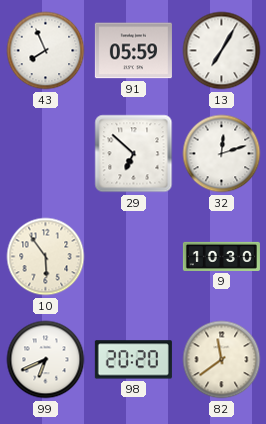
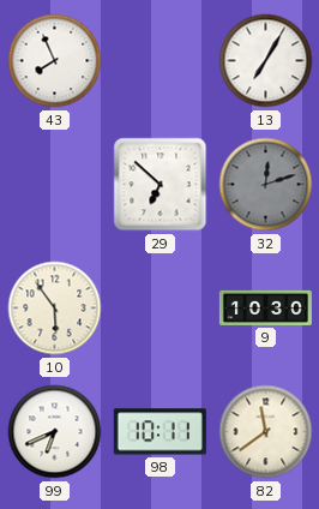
91: 05:59 -> none
32 dial: white -> grey
98: 20:20 -> 10:11
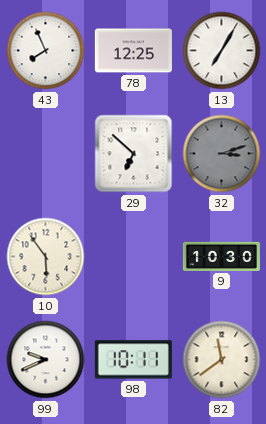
78: none -> 12:25
32: 12:12 -> 3:12
99: 6:41 -> 9:41
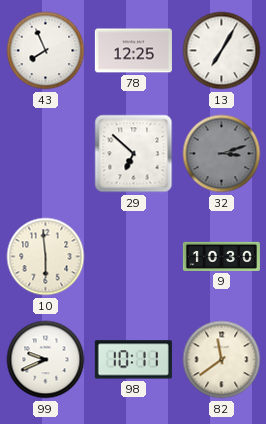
10: 5:54 -> 5:59
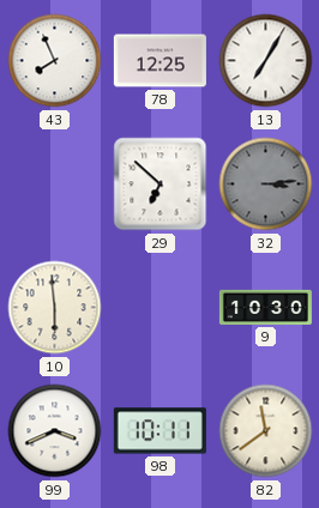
32: 3:12 -> 3:14
99: 9:41 -> 3:41
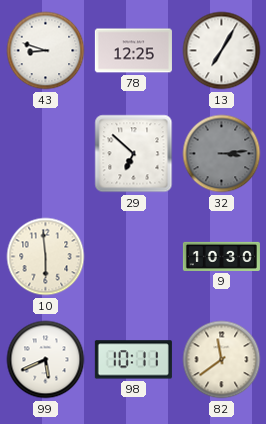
43: 7:56 -> 8:48
99: 3:41 -> 5:41
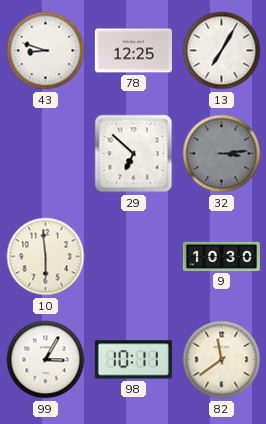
99: 5:41 -> 3:05
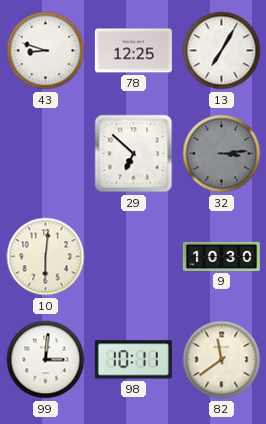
10: 5:59 -> 6:01
99: 3:05 -> 3:01
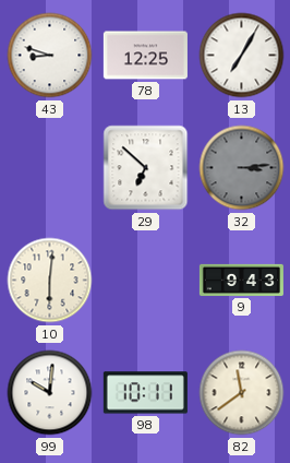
9: 10:30 -> 9:43
99: 3:01 -> 10:01
